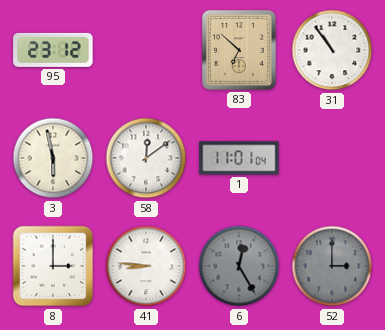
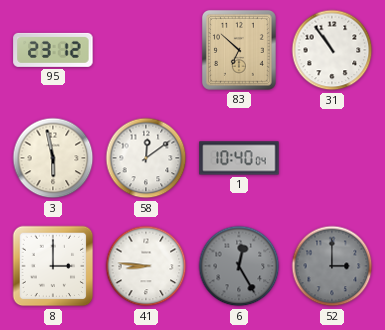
1: 11:01 -> 10:40
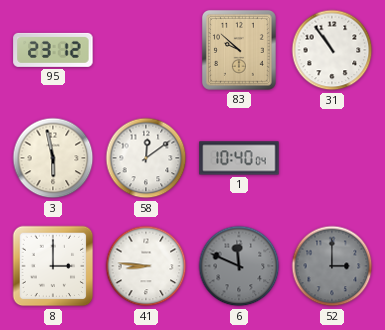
83: 6:52 -> 9:52
6: 12:25 -> 11:49
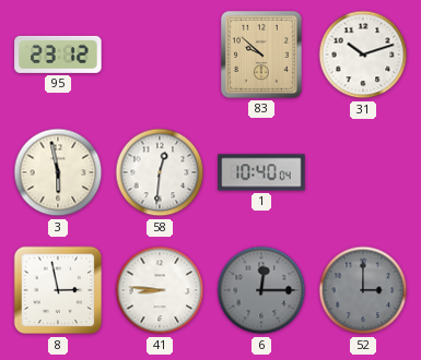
31: 10:54 -> 10:12
58: 12:09 -> 12:31
8: 3:00 -> 2:58
6: 11:49 -> 12:15
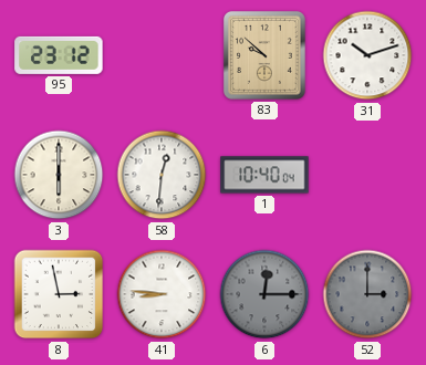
3: 5:58 -> 6:00
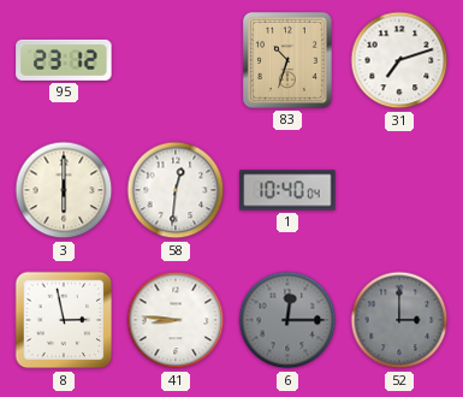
83: 9:52 -> 10:33
31: 10:12 -> 7:12
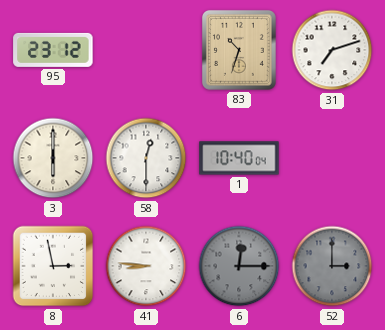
58: 12:31 -> 12:30
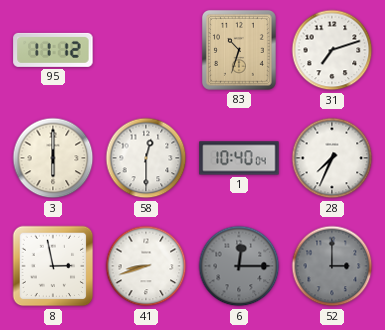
95: 23:12 -> 11:12
28: none -> 7:34
41: 8:46 -> 8:42
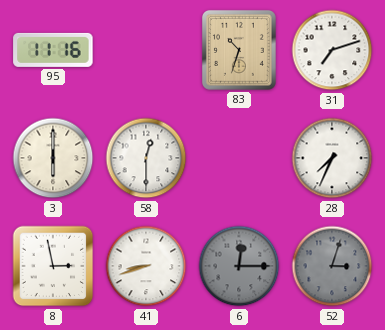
95: 11:12 -> 11:16
1: 10:40 -> none
52: 3:00 -> 3:03
